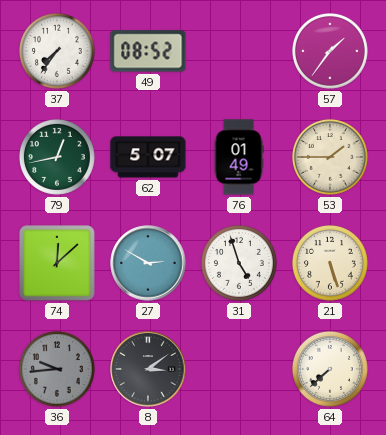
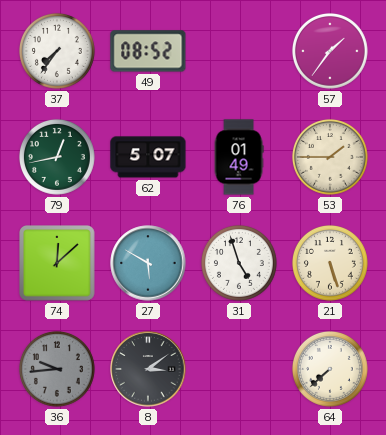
27: 2:50 -> 5:50
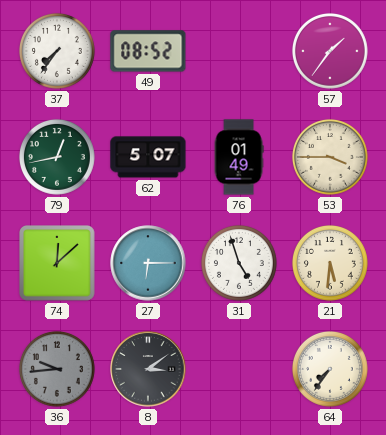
53: 1:45 -> 3:45
27: 5:50 -> 6:15
21: 5:27 -> 5:31
64: 7:38 -> 7:36
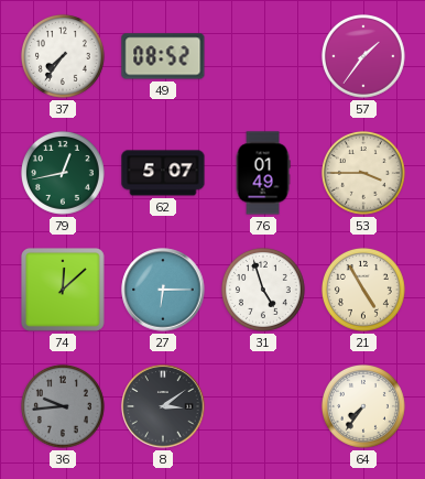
21: 5:31 -> 4:55
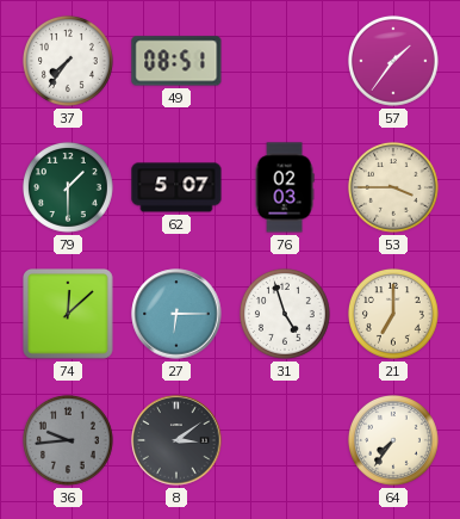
49: 08:52 -> 08:51
79: 12:43 -> 1:30
76: 01:49 -> 02:03
21: 4:55 -> 7:00
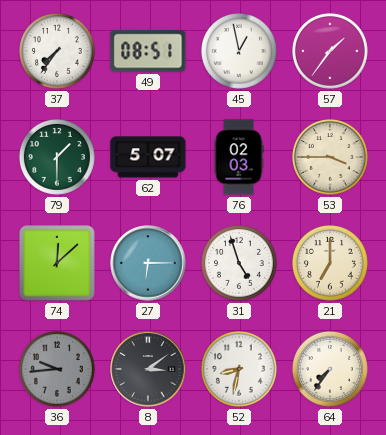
45: none -> 12:58
52: none -> 8:32
